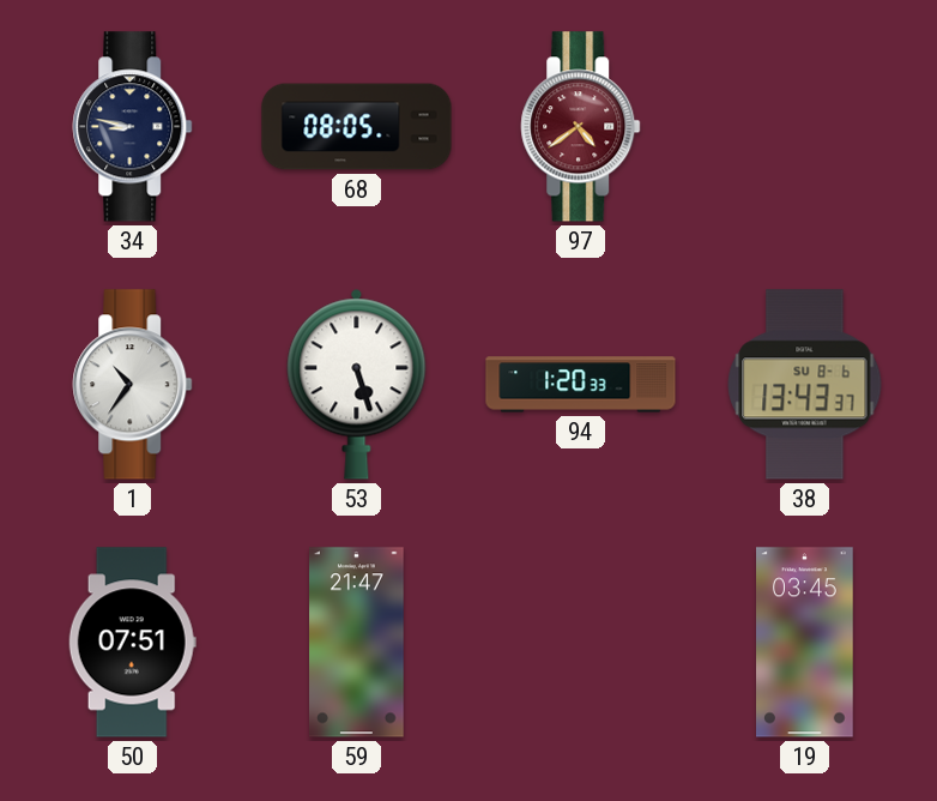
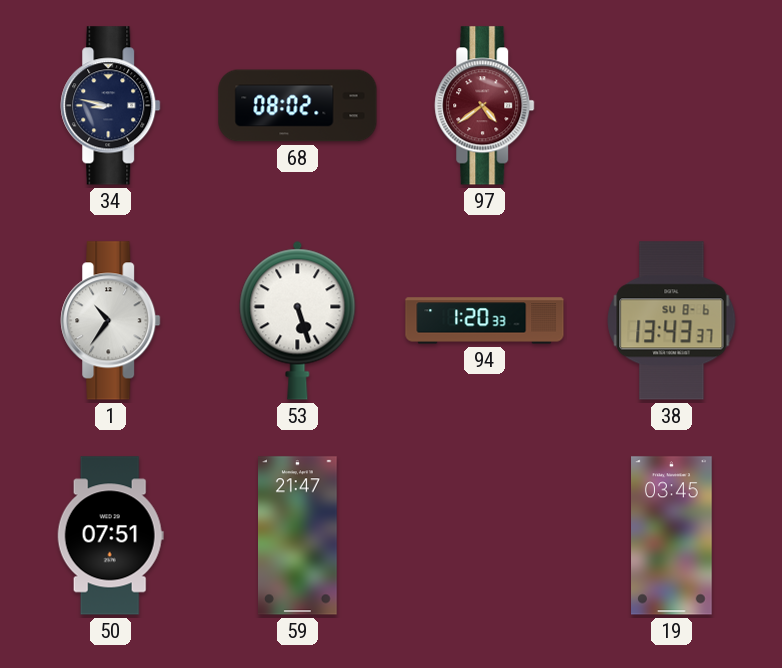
68: 08:05 -> 08:02
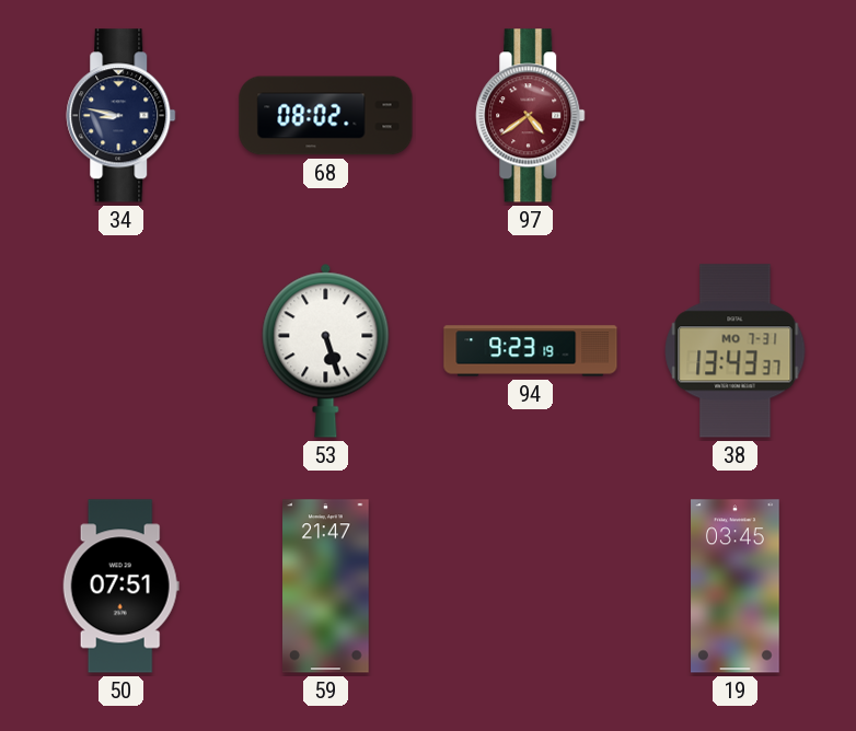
1: 10:36 -> none
94: 1:20 -> 9:23
38 date: SU 8-6 -> MO 7-31
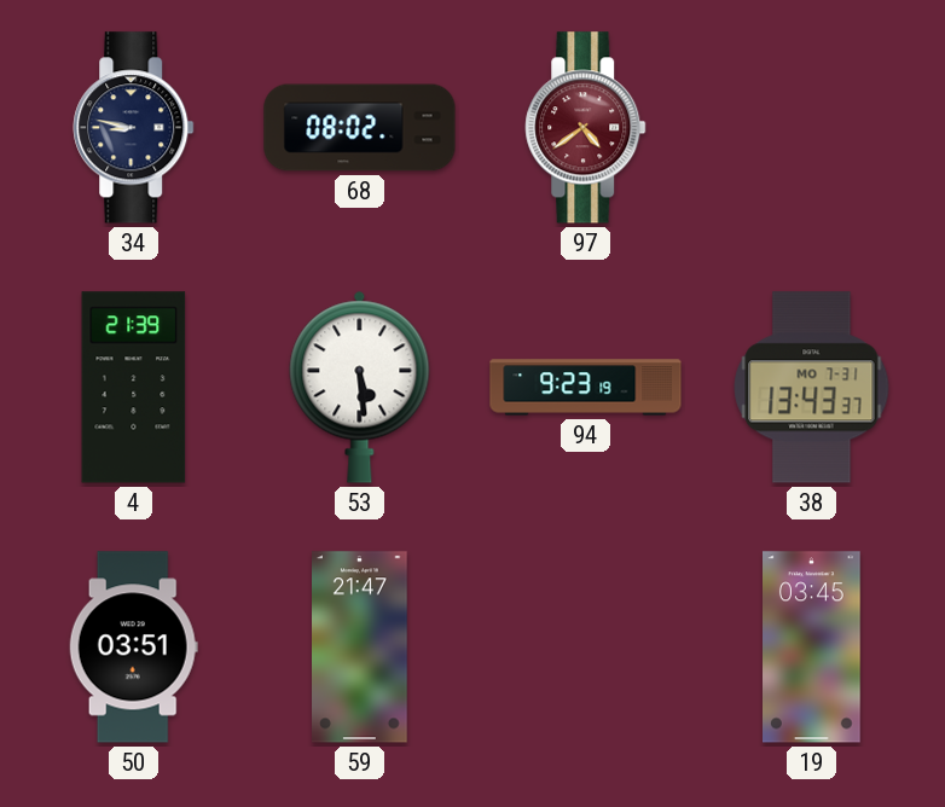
4: none -> 21:39
53: 5:27 -> 5:29
50: 07:51 -> 03:51
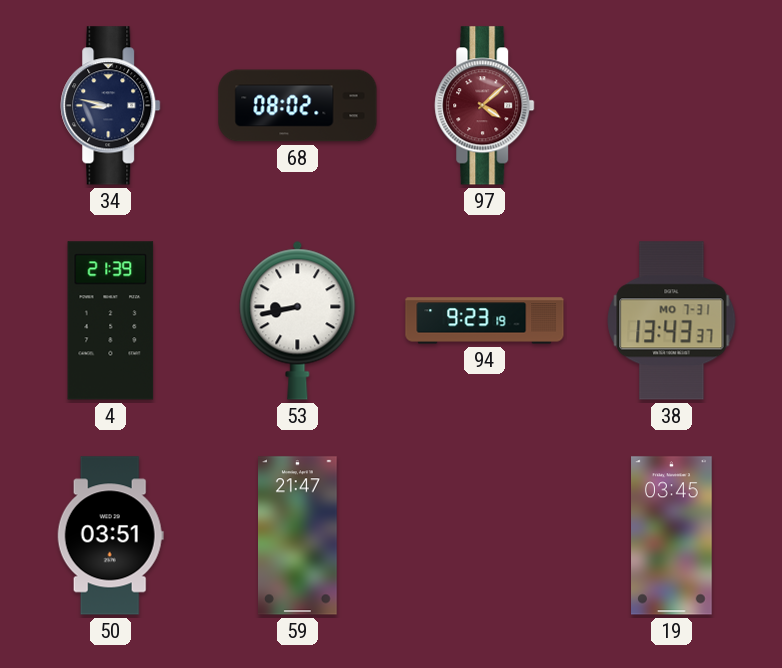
97: 4:39 -> 4:08
53: 5:29 -> 8:43
